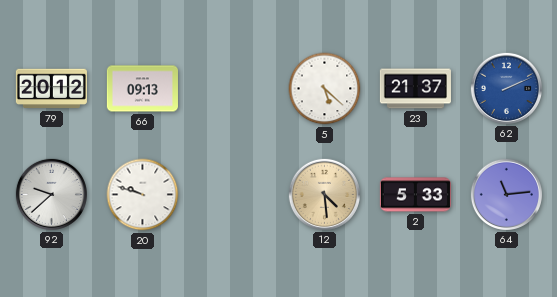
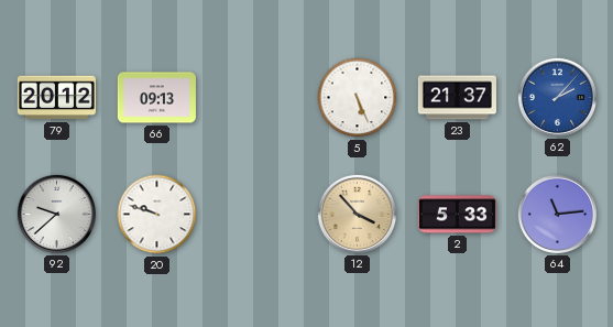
5: 5:22 -> 5:26
62: 2:11 -> 2:07
12: 4:29 -> 3:53
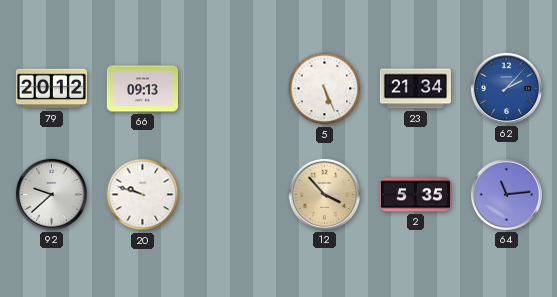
23: 21:37 -> 21:34
2: 5:33 -> 5:35
